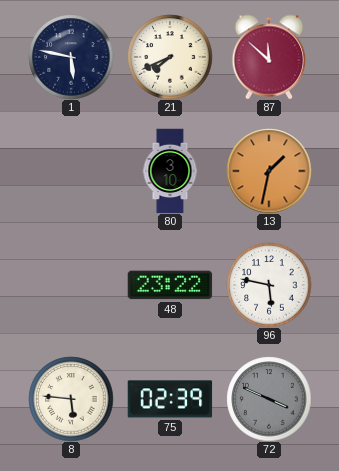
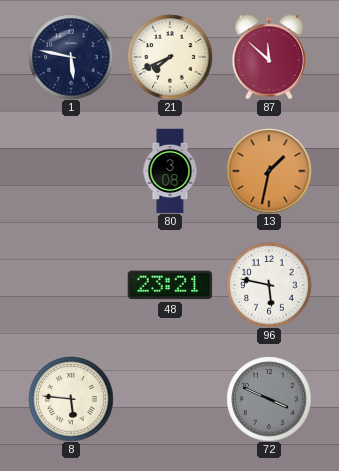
80: 3:10 -> 3:08
48: 23:22 -> 23:21
75: 02:39 -> none
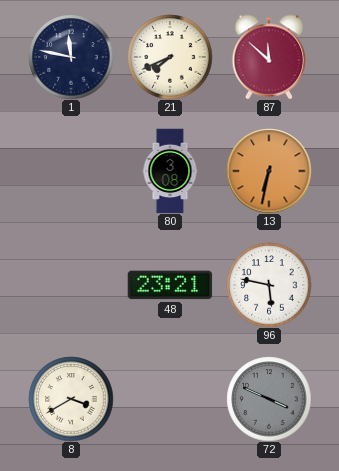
1: 5:47 -> 11:47
13: 1:32 -> 6:32
8: 5:46 -> 3:40
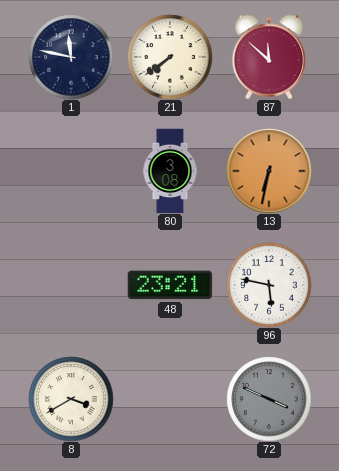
21: 7:41 -> 7:39
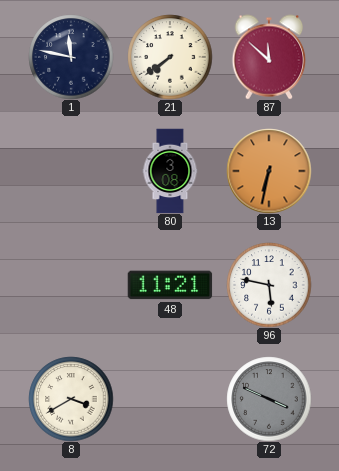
48: 23:21 -> 11:21
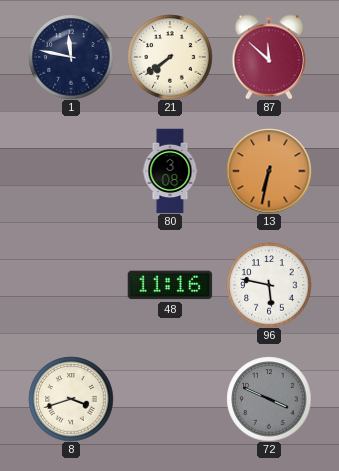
48: 11:21 -> 11:16
8: 3:40 -> 3:42
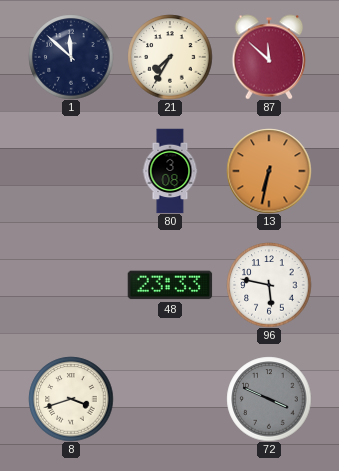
1: 11:47 -> 11:52
21: 7:39 -> 7:35
48: 11:16 -> 23:33
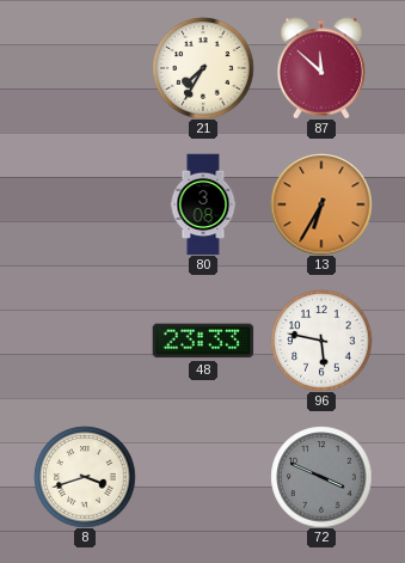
1: 11:52 -> none
13: 6:32 -> 6:35
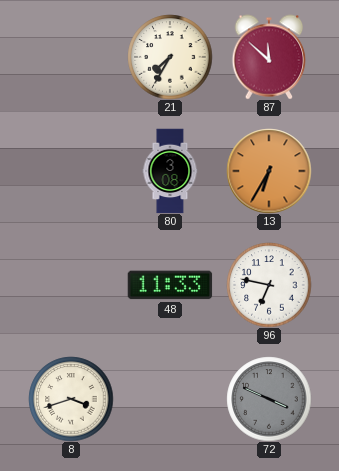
48: 23:33 -> 11:33
96: 5:47 -> 6:47
